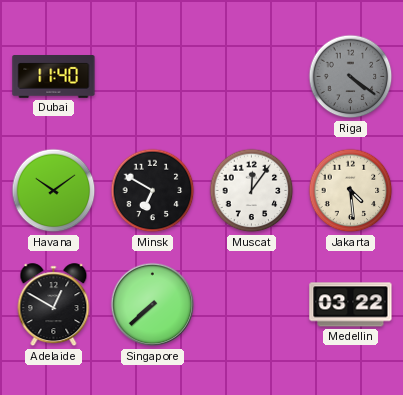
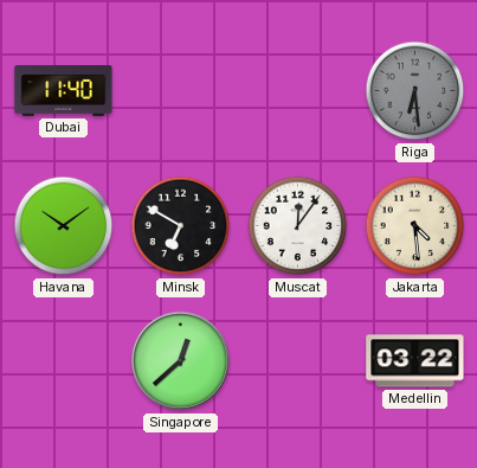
Riga: 4:21 -> 6:29
Adelaide: 12:50 -> none
Singapore: 7:38 -> 12:38
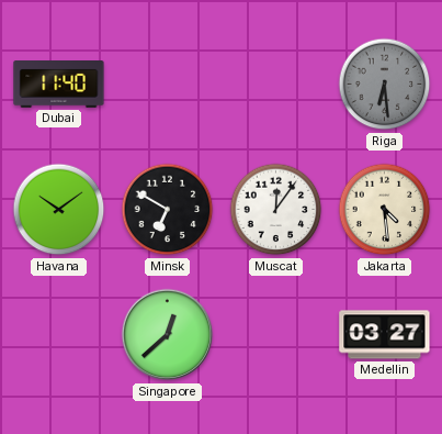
Medellin: 03:22 -> 03:27
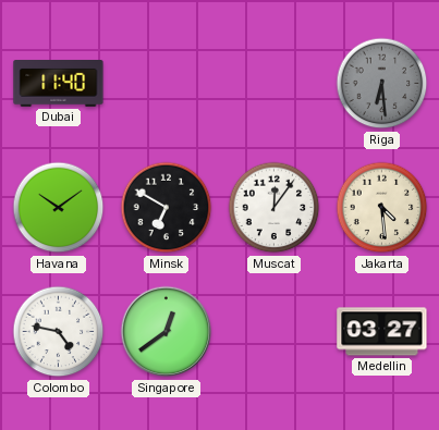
Colombo: none -> 4:47
Singapore: 12:38 -> 12:39
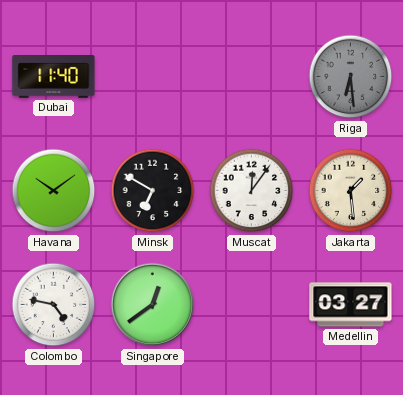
Jakarta: 4:29 -> 1:29
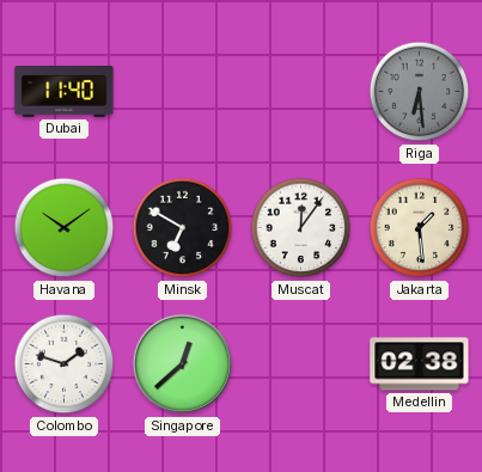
Colombo: 4:47 -> 1:48
Singapore: 12:39 -> 12:38
Medellin: 03:27 -> 02:38
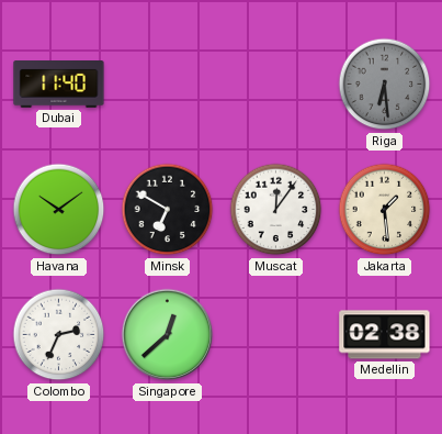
Colombo: 1:48 -> 2:34
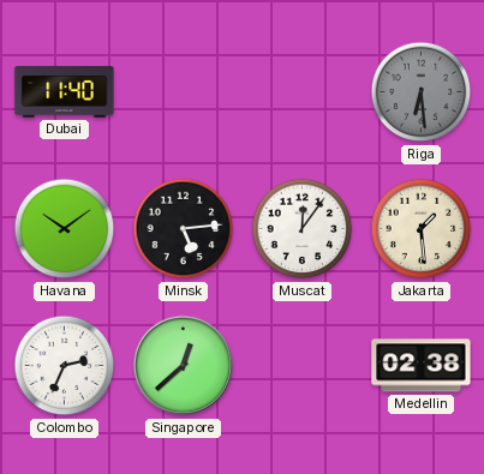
Minsk: 6:50 -> 5:14
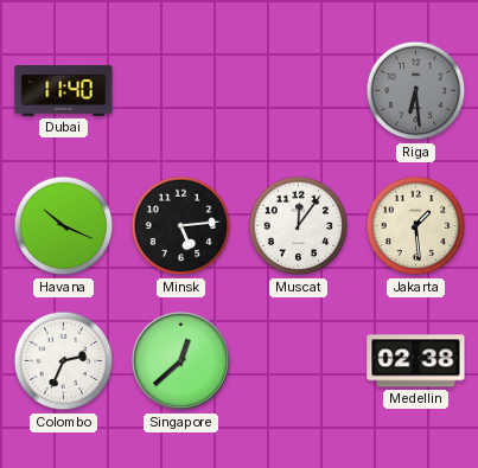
Havana: 10:09 -> 10:19
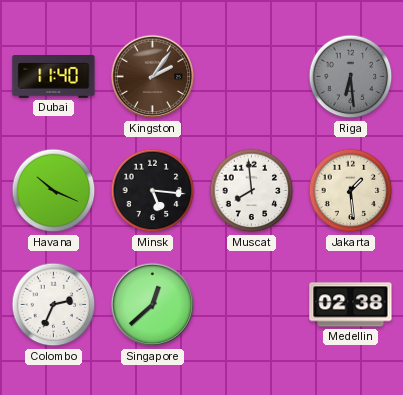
Kingston: none -> 2:06
Minsk: 5:14 -> 5:16
Muscat: 12:06 -> 7:59
